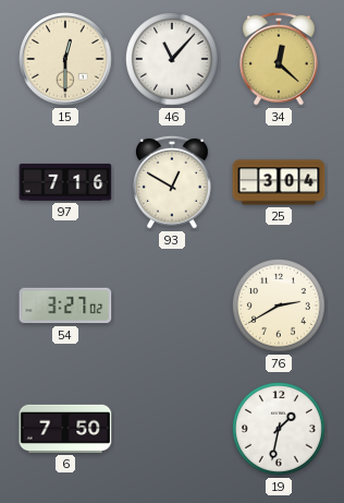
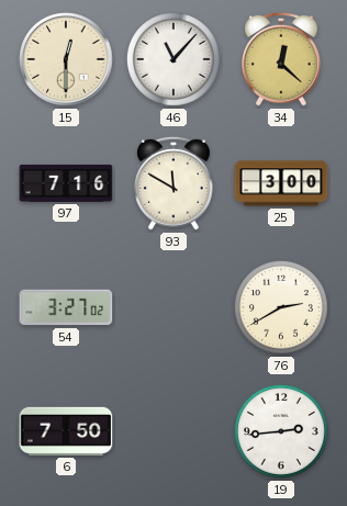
93: 12:50 -> 11:50
25: 3:04 -> 3:00
19: 1:32 -> 2:44
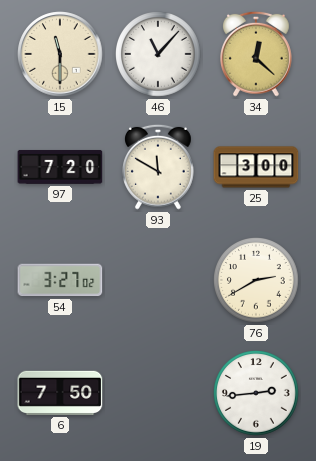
15: 12:30 -> 11:30
97: 7:16 -> 7:20
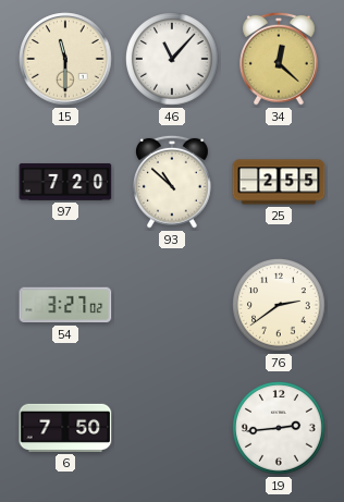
93: 11:50 -> 10:52
25: 3:00 -> 2:55
76: 2:40 -> 2:39
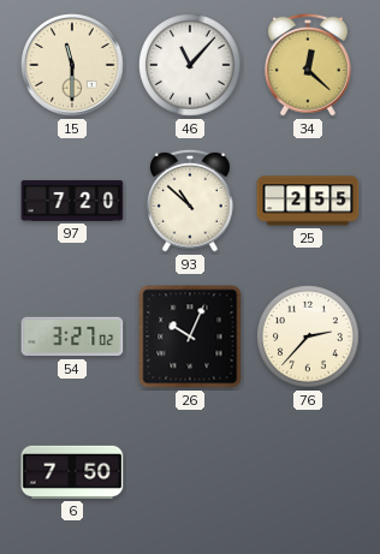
26: none -> 10:04
76: 2:39 -> 2:37
19: 2:44 -> none
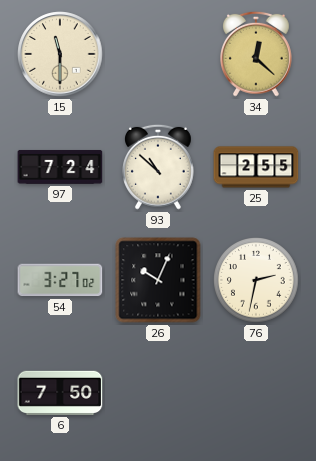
46: 11:07 -> none
97: 7:20 -> 7:24
76: 2:37 -> 2:32
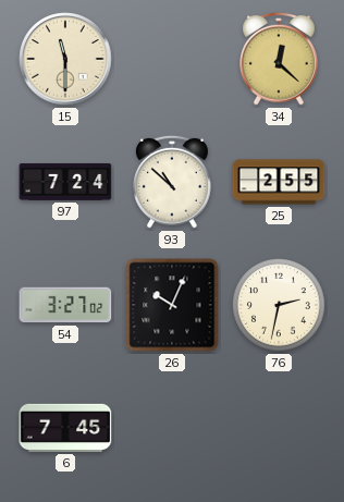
6: 7:50 -> 7:45
